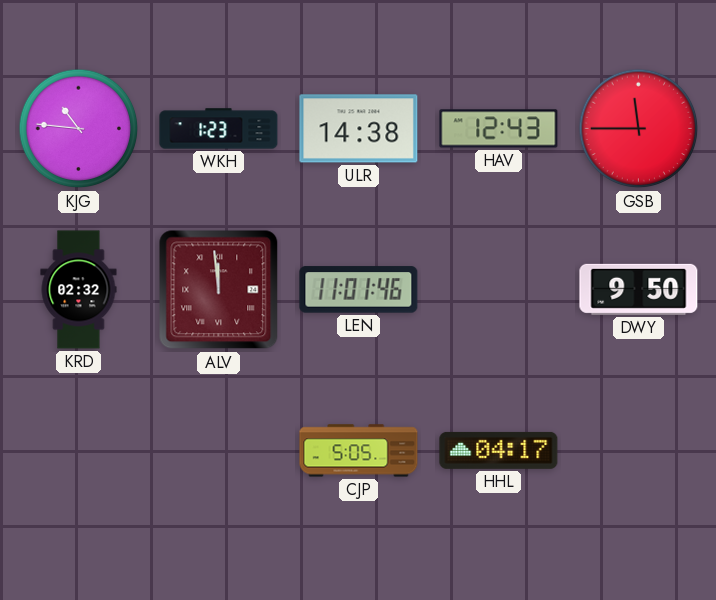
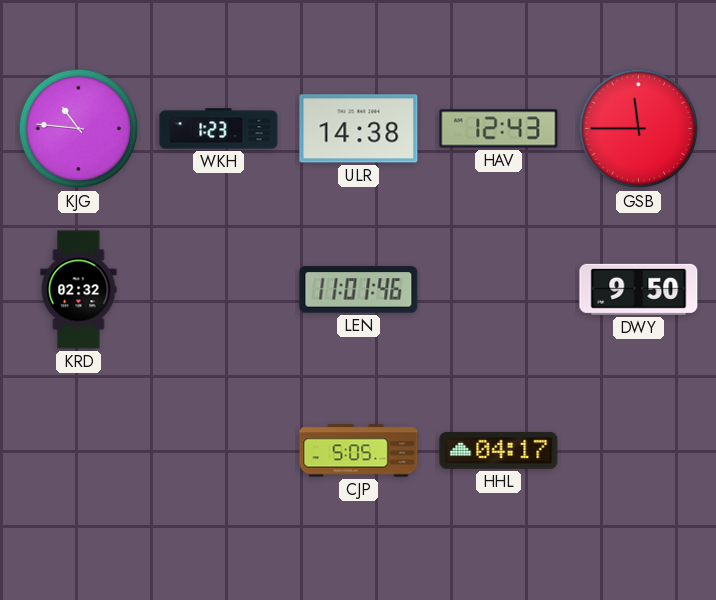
ALV: 11:59 -> none
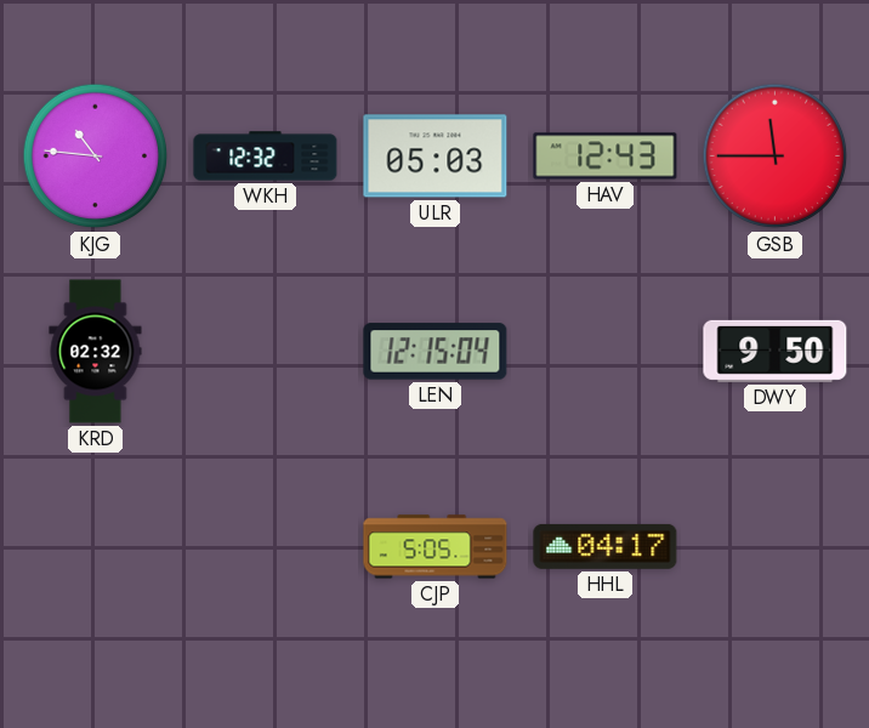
WKH: 1:23 -> 12:32
ULR: 14:38 -> 05:03
LEN: 11:01 -> 12:15
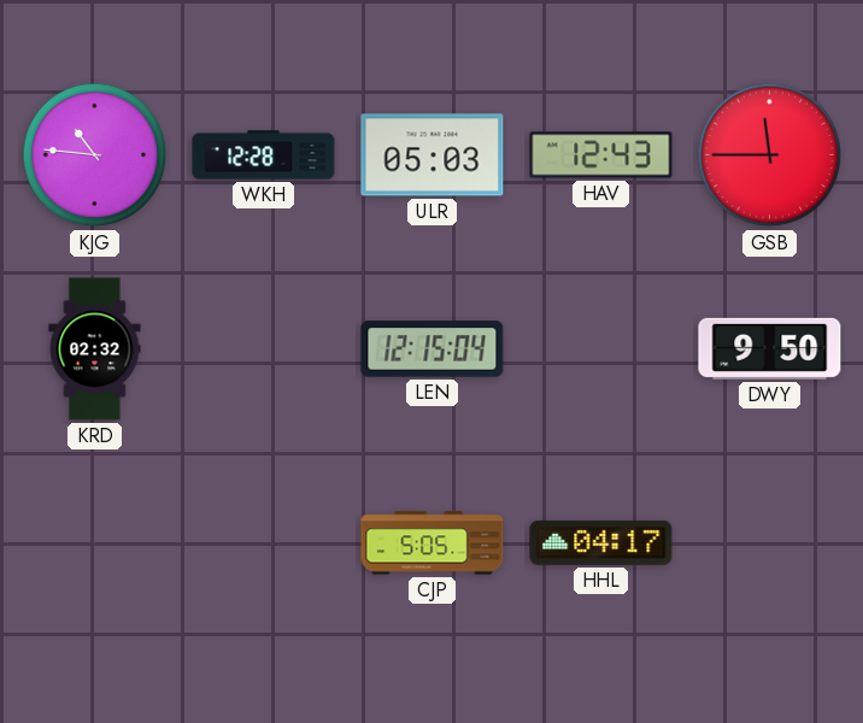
WKH: 12:32 -> 12:28
